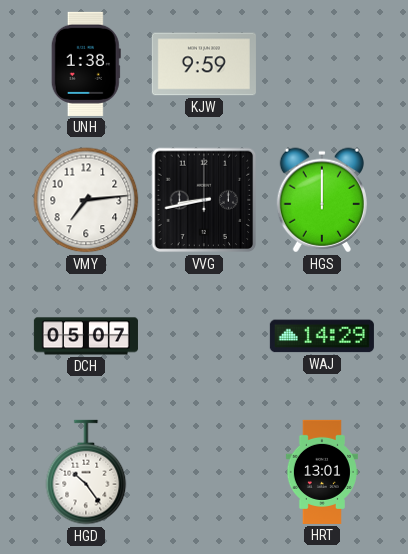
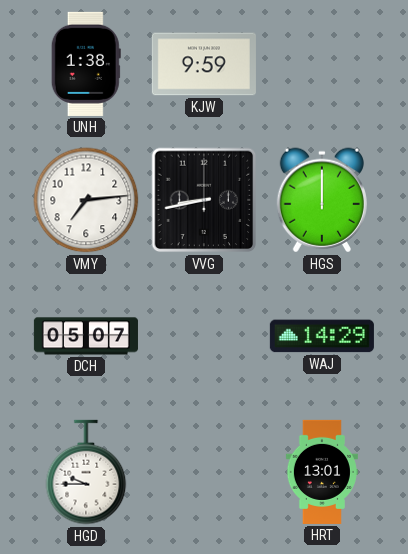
HGD: 10:24 -> 9:45
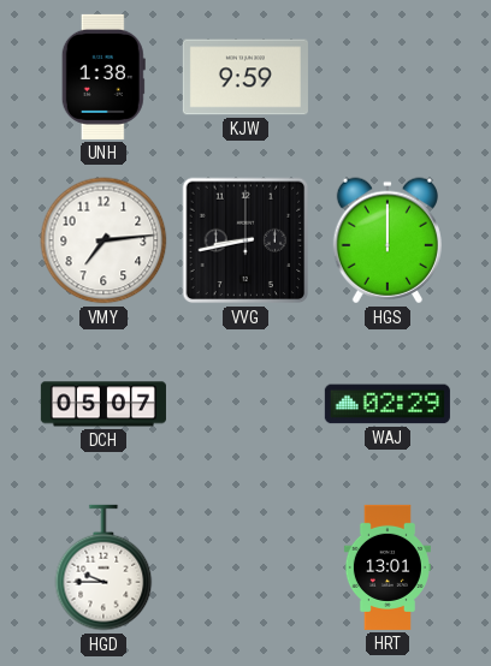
WAJ: 14:29 -> 02:29
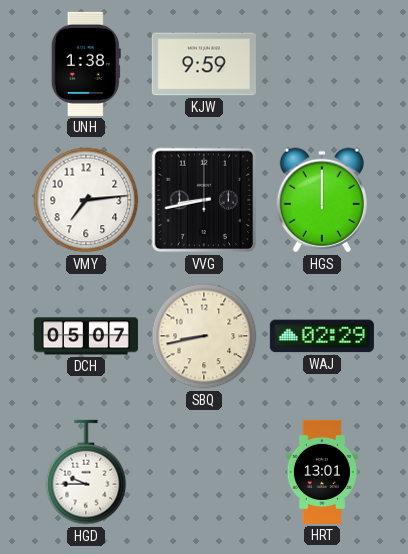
SBQ: none -> 8:43
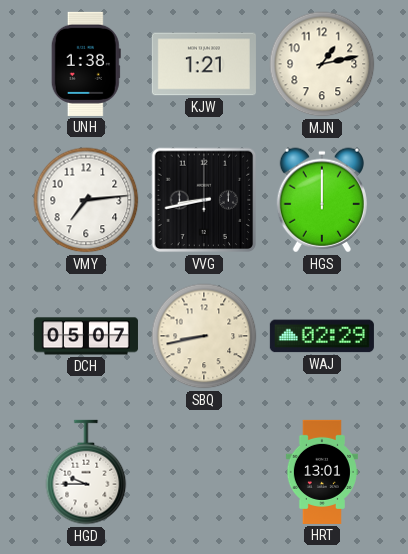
KJW: 9:59 -> 1:21
MJN: none -> 1:13
